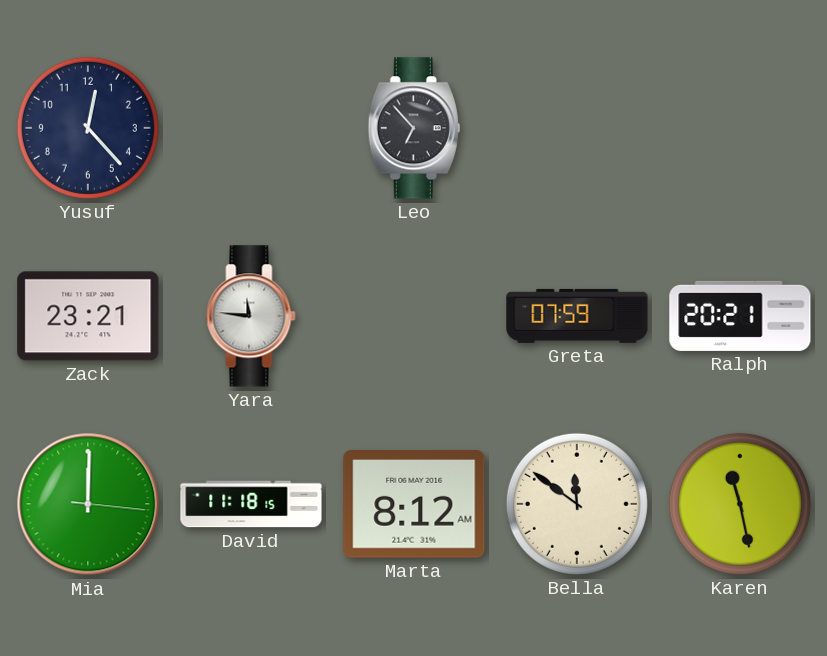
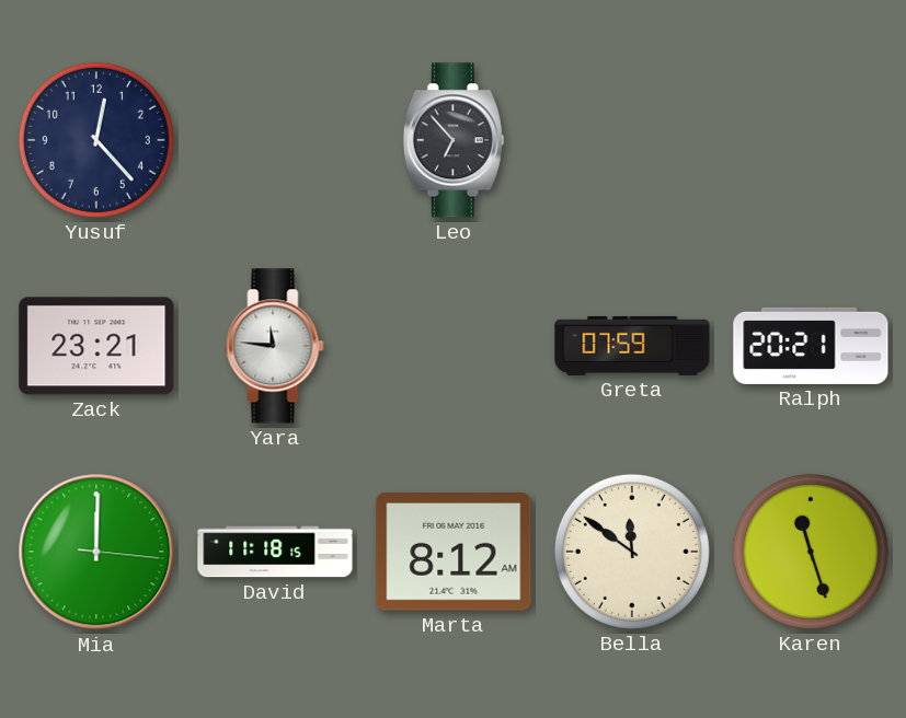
Karen: 11:28 -> 11:27
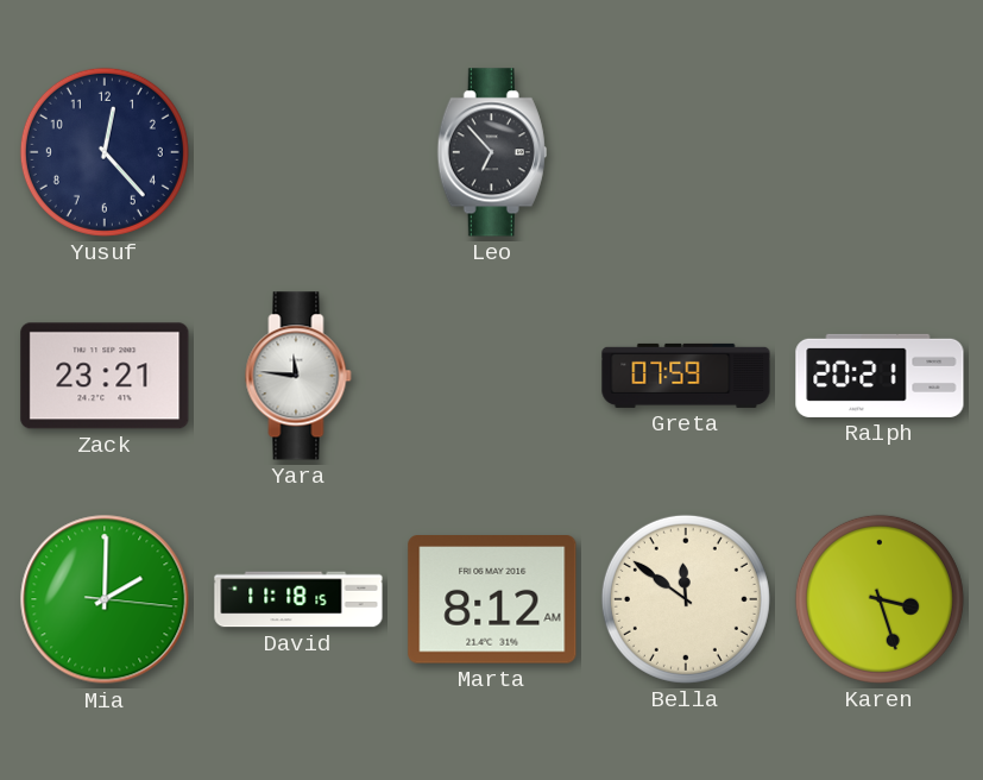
Mia: 12:00 -> 2:00
Karen: 11:27 -> 3:27
